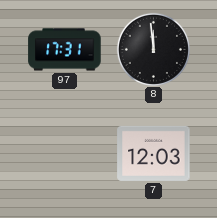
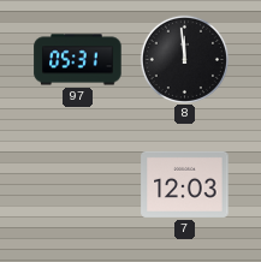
97: 17:31 -> 05:31
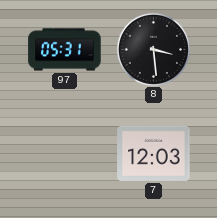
8: 11:59 -> 3:29
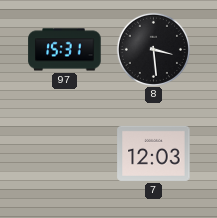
97: 05:31 -> 15:31
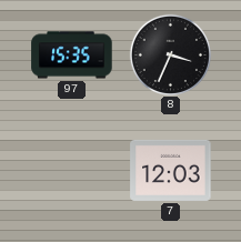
97: 15:31 -> 15:35
8: 3:29 -> 3:34
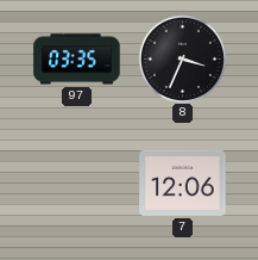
97: 15:35 -> 03:35
7: 12:03 -> 12:06
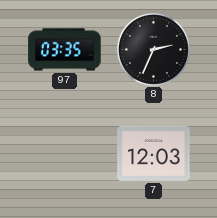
8: 3:34 -> 2:34
7: 12:06 -> 12:03
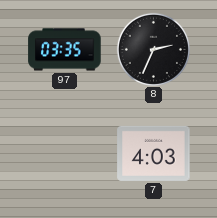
7: 12:03 -> 4:03
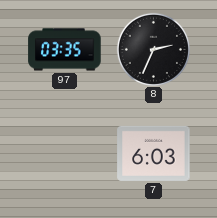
7: 4:03 -> 6:03
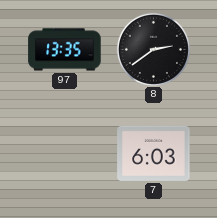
97: 03:35 -> 13:35
8: 2:34 -> 2:39
